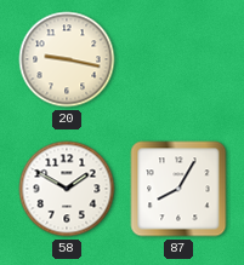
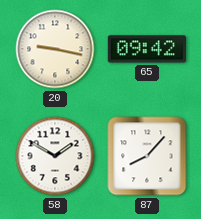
65: none -> 09:42
87: 8:05 -> 8:07
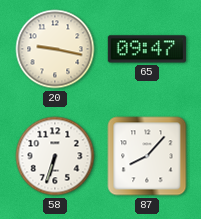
65: 09:42 -> 09:47
58: 1:50 -> 6:33
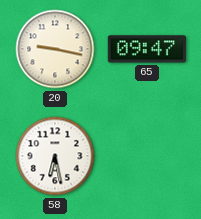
58: 6:33 -> 6:28
87: 8:07 -> none
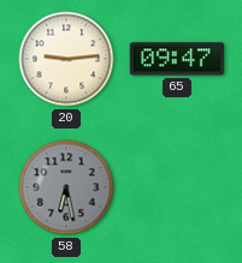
20: 9:17 -> 9:14
58 dial: white -> grey
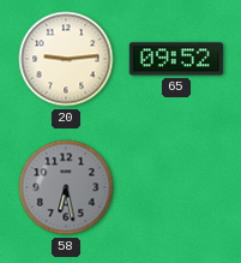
65: 09:47 -> 09:52
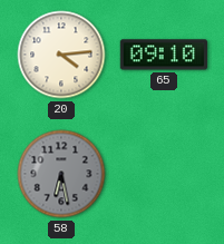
20: 9:14 -> 4:14
65: 09:52 -> 09:10
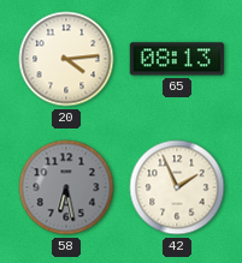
65: 09:10 -> 08:13
42: none -> 1:56
